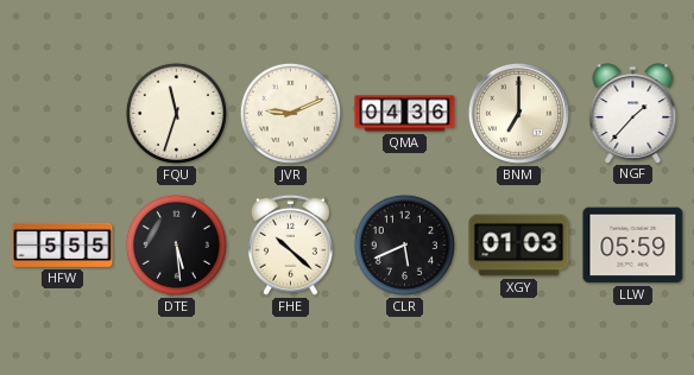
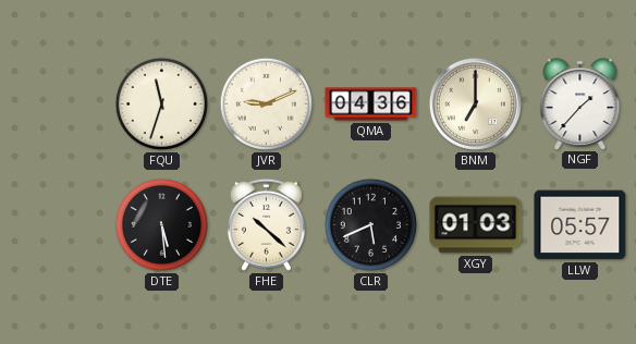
HFW: 5:55 -> none
LLW: 05:59 -> 05:57
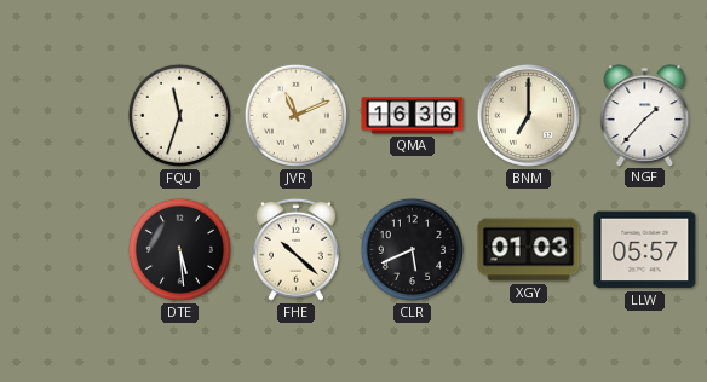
JVR: 9:11 -> 11:11
QMA: 04:36 -> 16:36
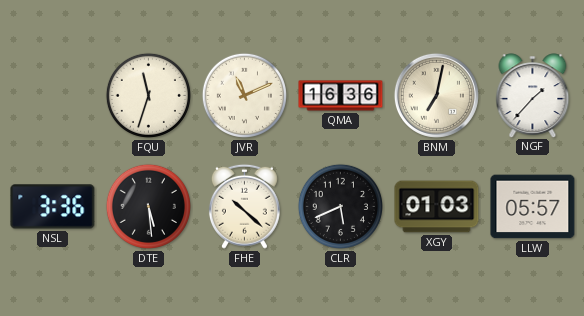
BNM: 7:00 -> 7:02
NSL: none -> 3:36
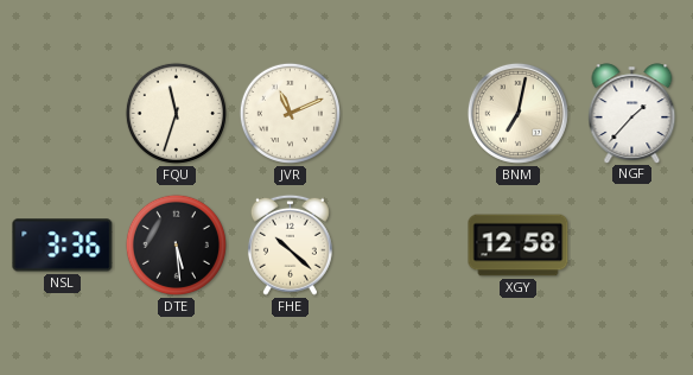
QMA: 16:36 -> none
CLR: 5:41 -> none
XGY: 01:03 -> 12:58
LLW: 05:57 -> none
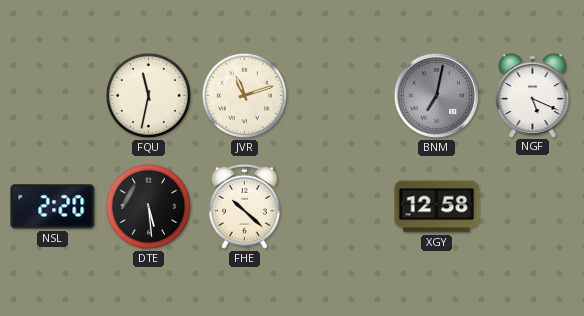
FQU: 11:33 -> 11:32
JVR: 11:11 -> 11:12
BNM dial: cream -> grey
NGF: 1:37 -> 5:19
NSL: 3:36 -> 2:20
